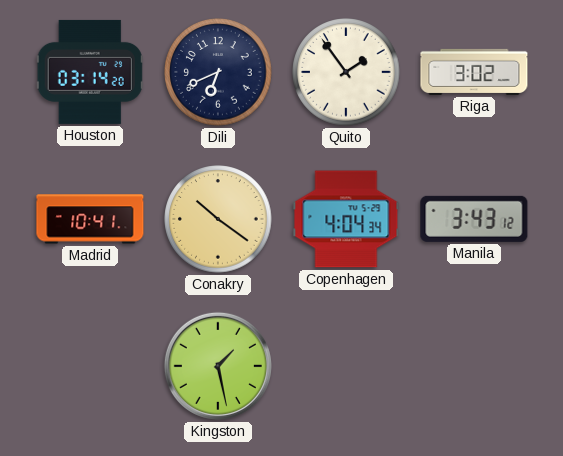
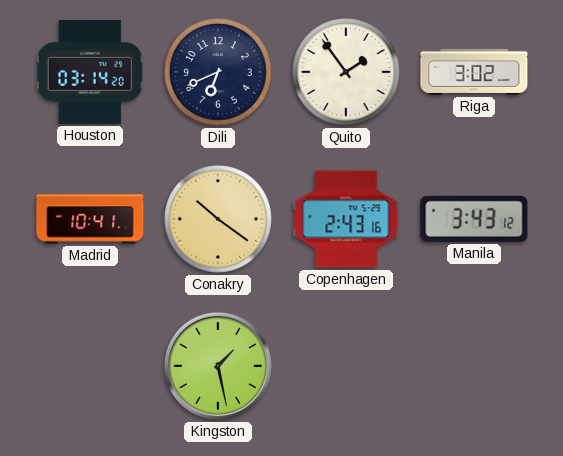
Copenhagen: 4:04 -> 2:43
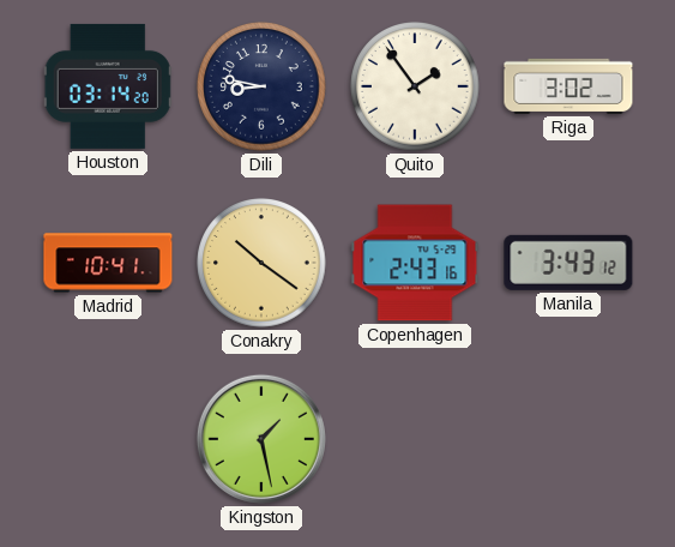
Dili: 6:41 -> 8:47
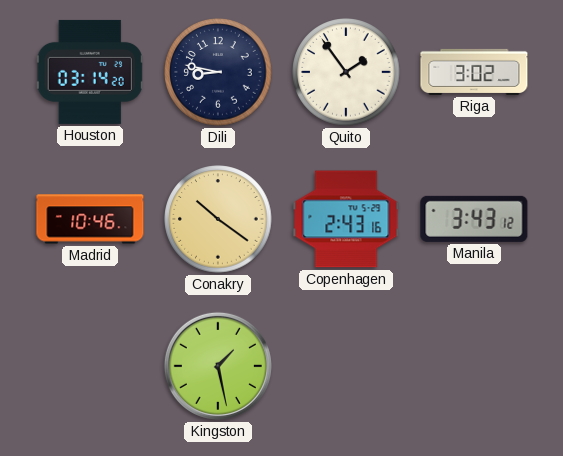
Madrid: 10:41 -> 10:46
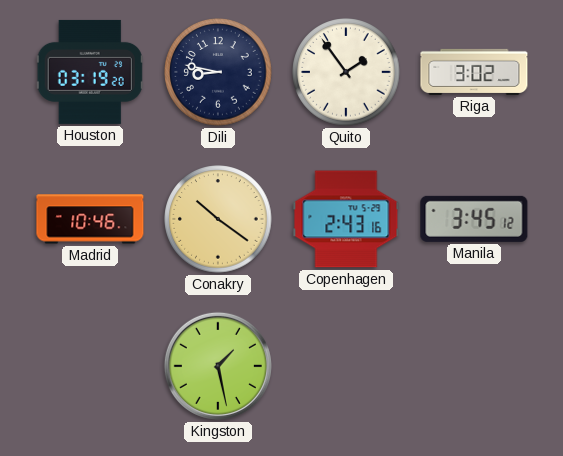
Houston: 03:14 -> 03:19
Manila: 3:43 -> 3:45
